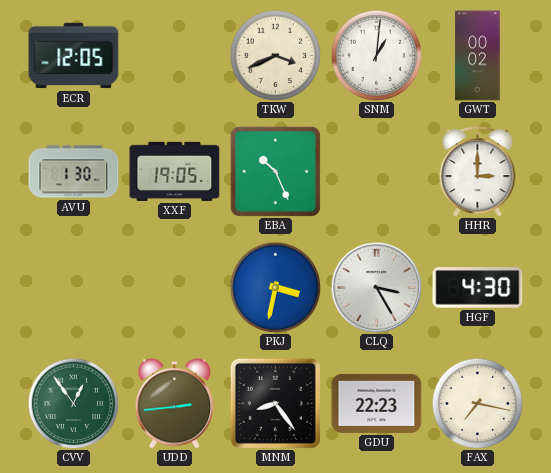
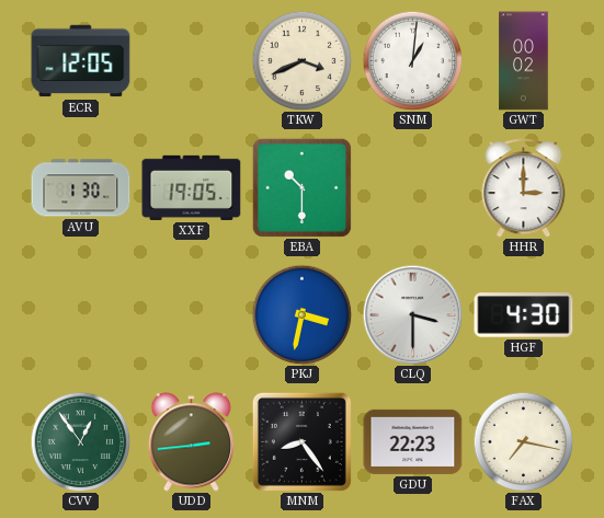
EBA: 10:26 -> 10:30
CLQ: 3:25 -> 3:30
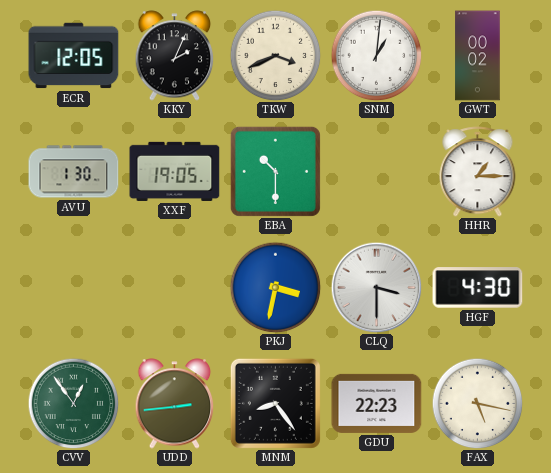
KKY: none -> 2:04
HHR: 3:00 -> 1:15
FAX: 7:17 -> 5:17
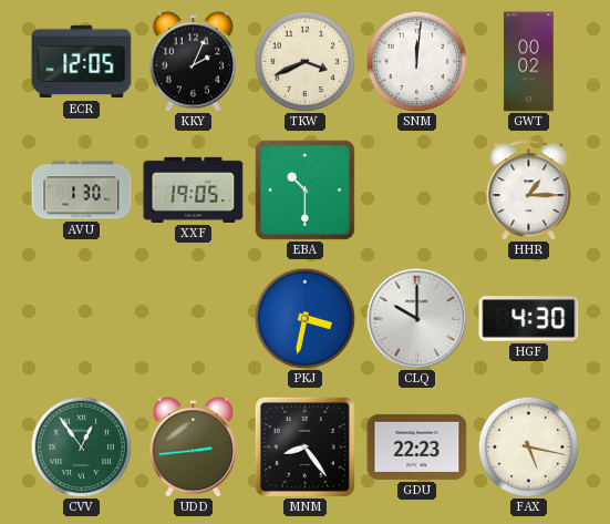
SNM: 1:01 -> 12:01
CLQ: 3:30 -> 10:00
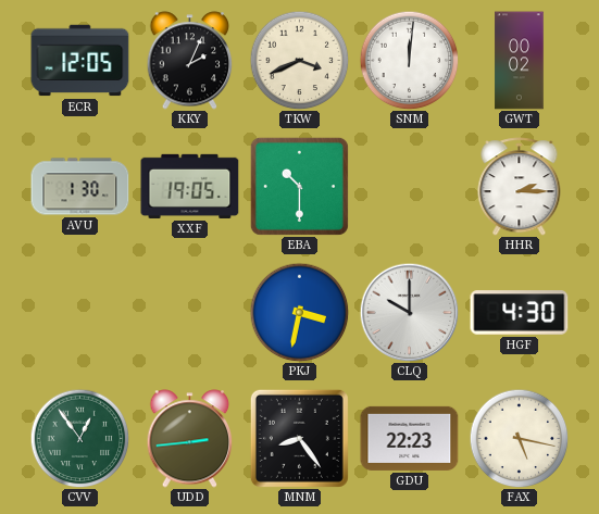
HHR: 1:15 -> 2:15
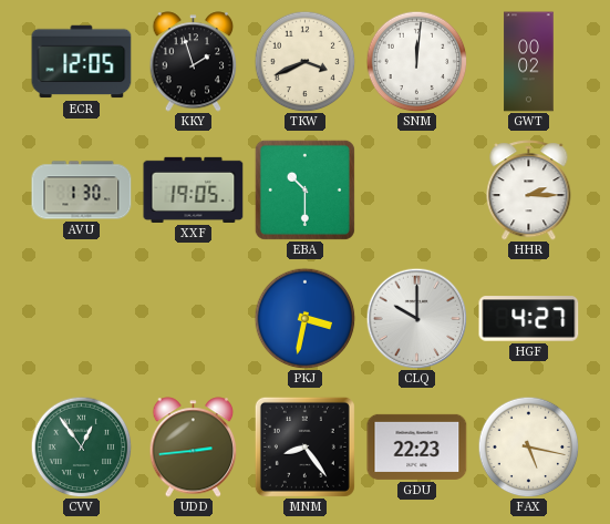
KKY: 2:04 -> 1:57
HGF: 4:30 -> 4:27
